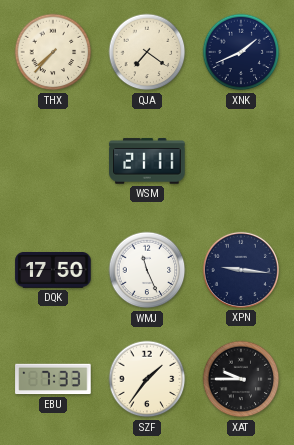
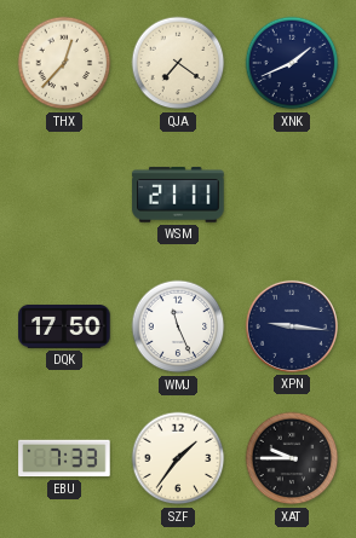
THX: 7:37 -> 12:37
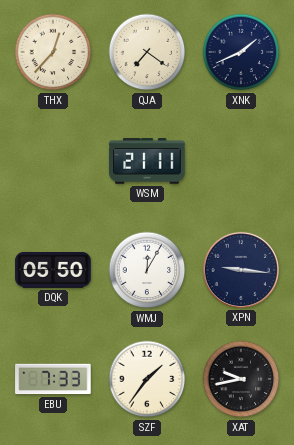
DQK: 17:50 -> 05:50
WMJ: 11:26 -> 12:05
XAT: 9:45 -> 9:43
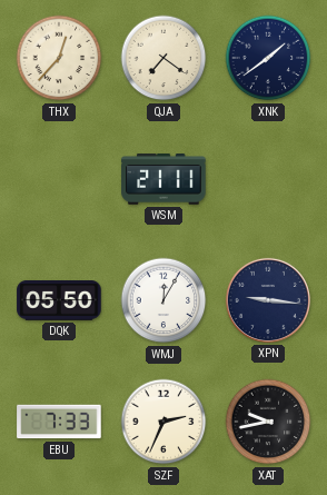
XNK: 1:41 -> 1:39
SZF: 1:36 -> 2:34
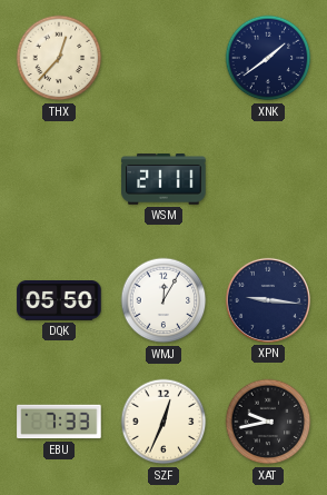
QJA: 7:21 -> none
SZF: 2:34 -> 12:34
